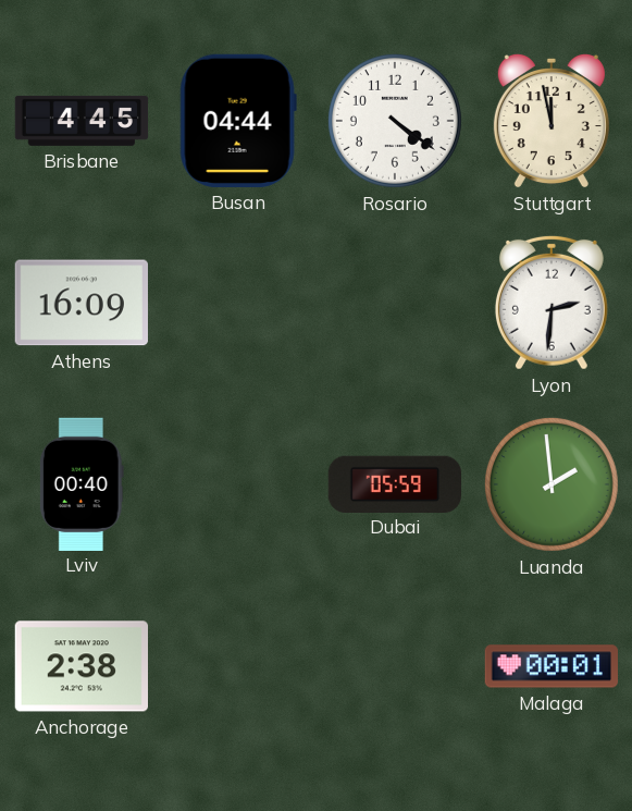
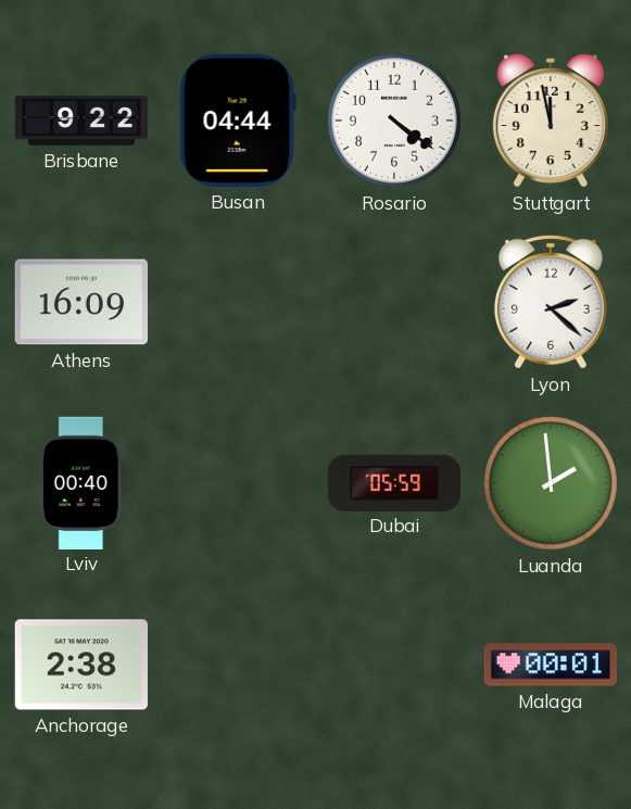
Brisbane: 4:45 -> 9:22
Lyon: 2:31 -> 2:22
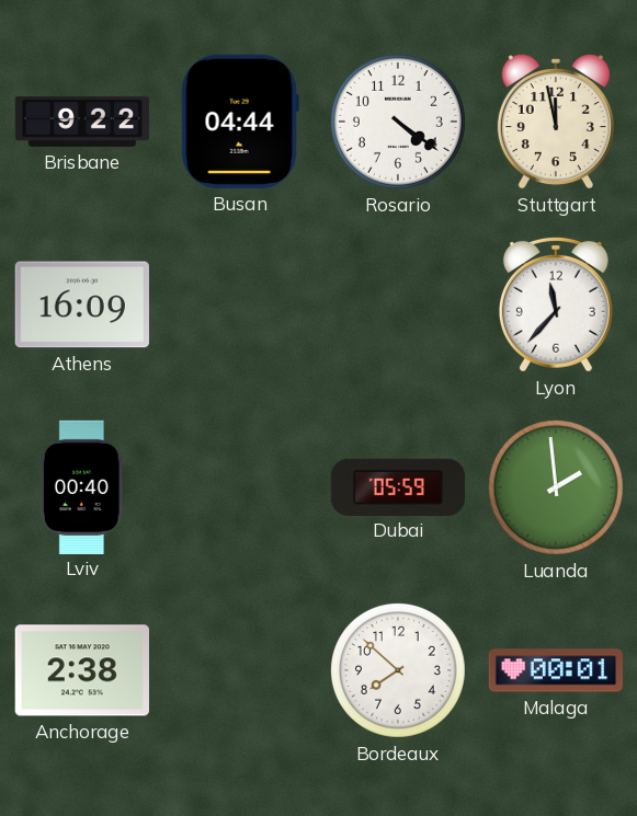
Lyon: 2:22 -> 11:37
Bordeaux: none -> 7:52
